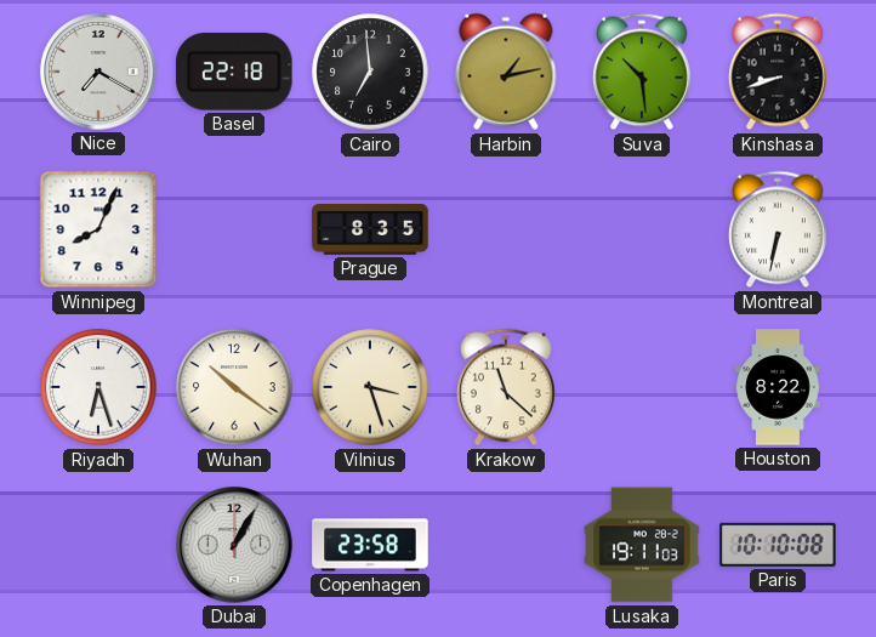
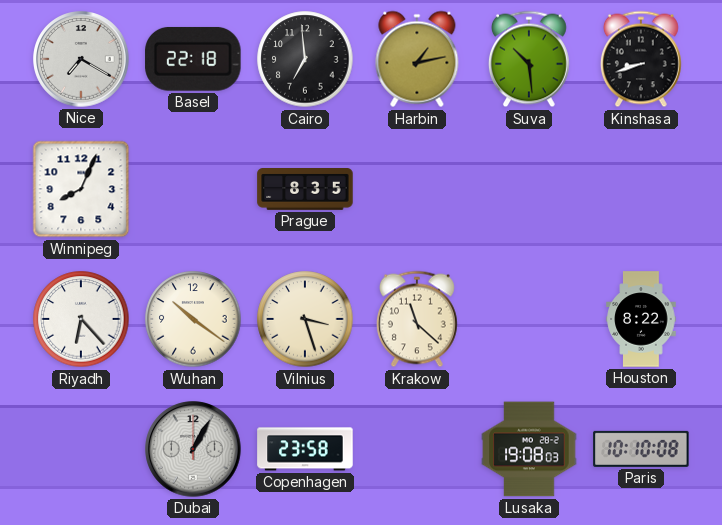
Montreal: 6:32 -> none
Riyadh: 6:27 -> 6:23
Lusaka: 19:11 -> 19:08
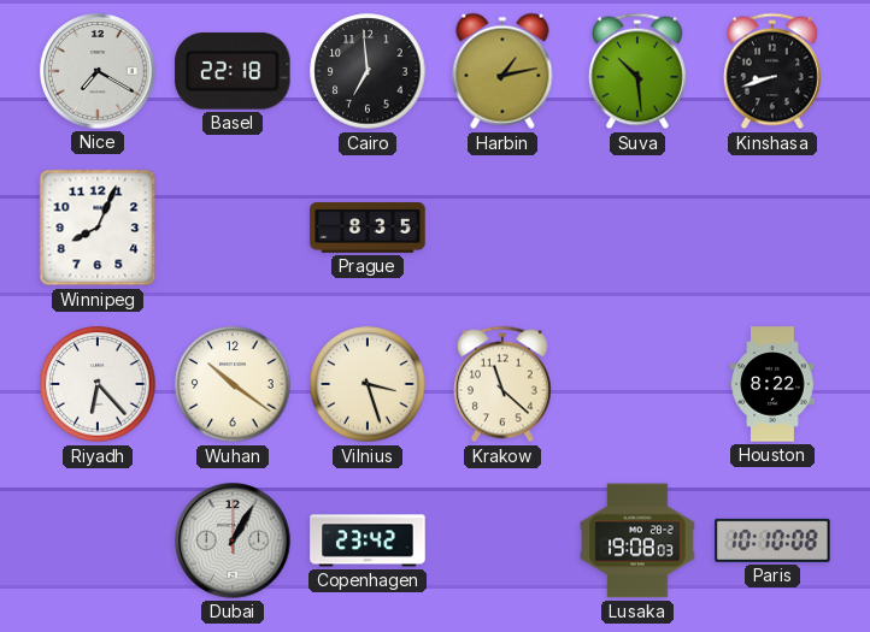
Copenhagen: 23:58 -> 23:42
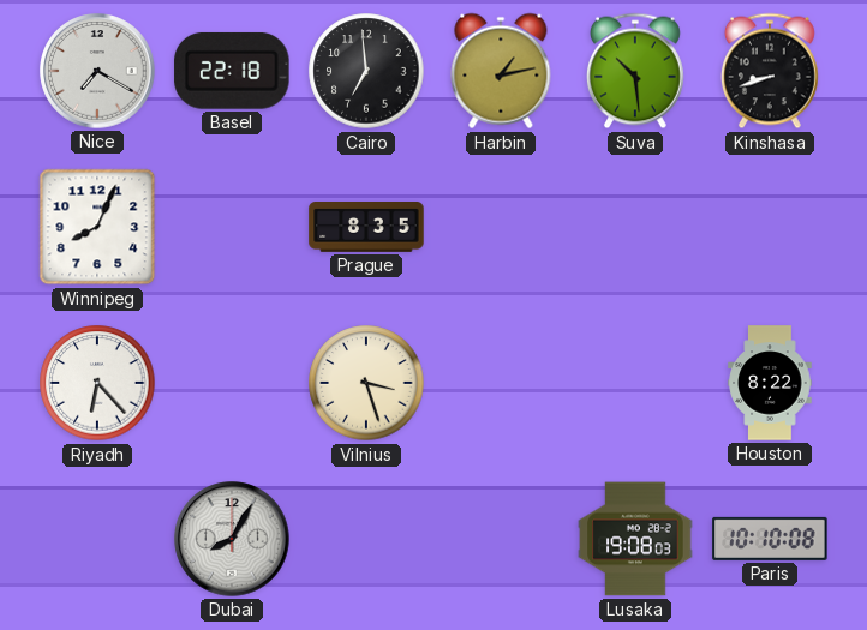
Wuhan: 10:21 -> none
Krakow: 11:22 -> none
Dubai: 1:05 -> 8:05
Copenhagen: 23:42 -> none
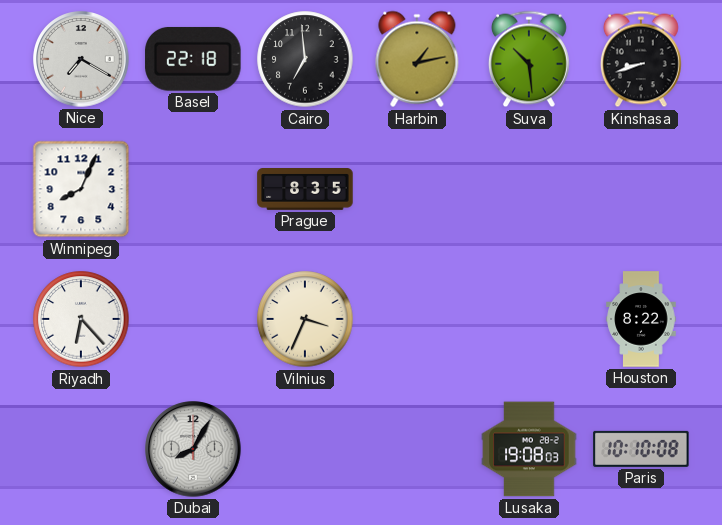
Vilnius: 3:27 -> 3:34
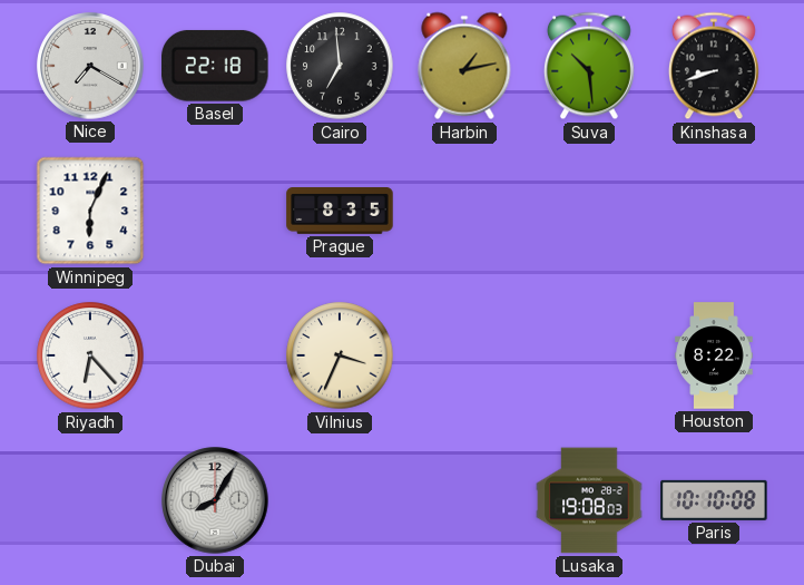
Winnipeg: 8:04 -> 6:04
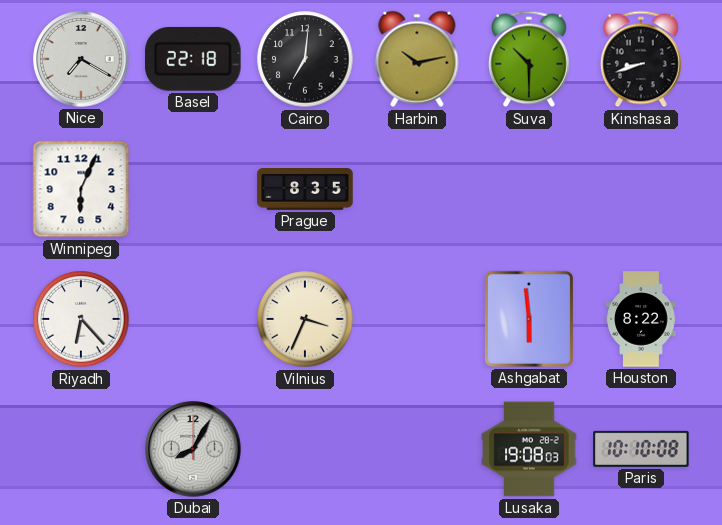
Cairo: 6:59 -> 7:01
Harbin: 1:13 -> 10:13
Suva: 10:29 -> 10:30
Ashgabat: none -> 5:59
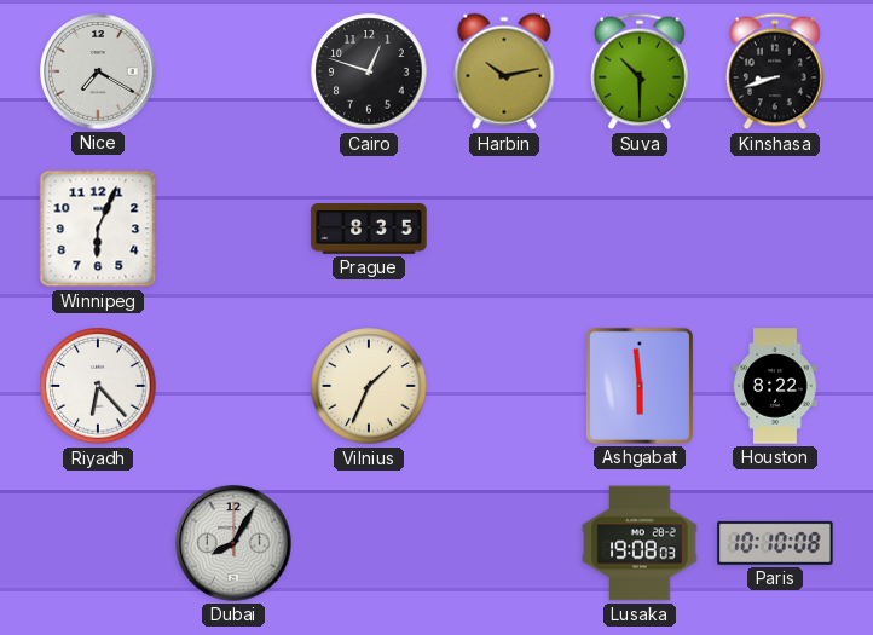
Basel: 22:18 -> none
Cairo: 7:01 -> 12:48
Vilnius: 3:34 -> 1:34
